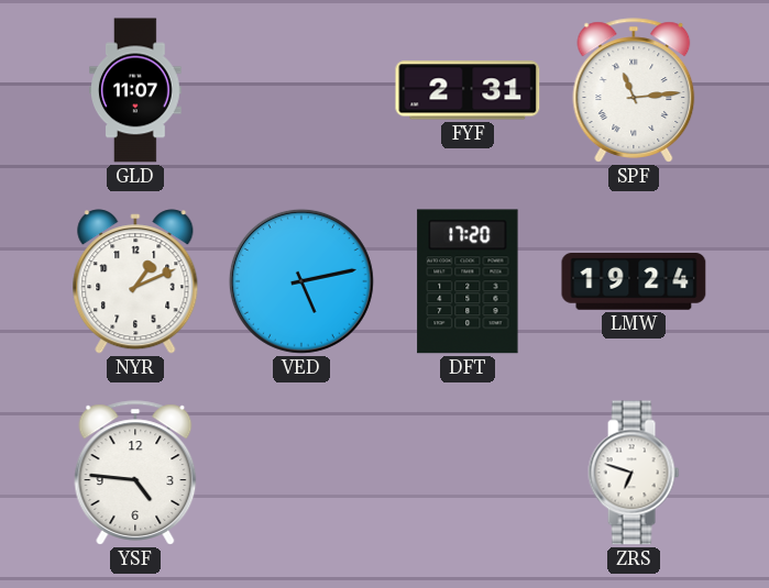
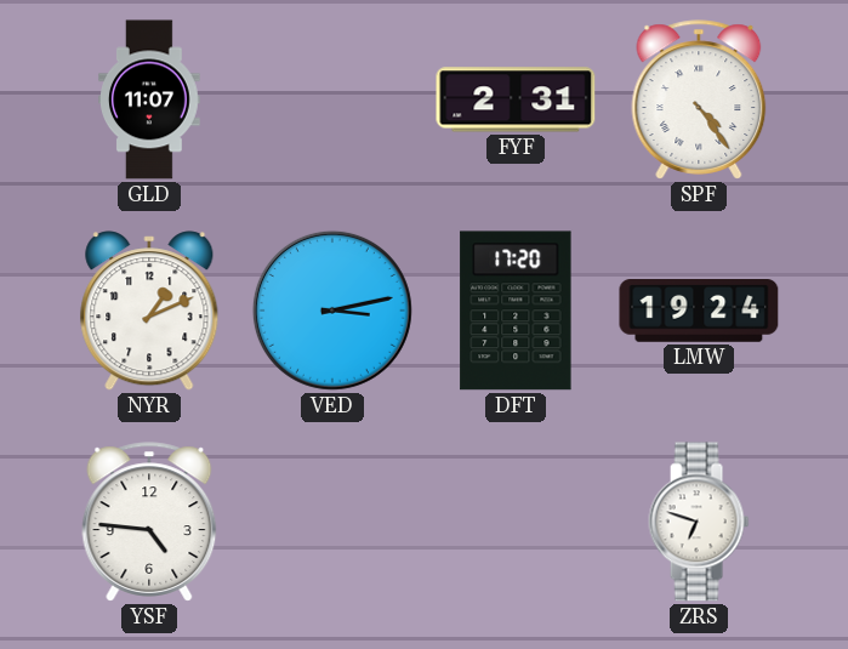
SPF: 11:14 -> 4:24
VED: 5:13 -> 3:13
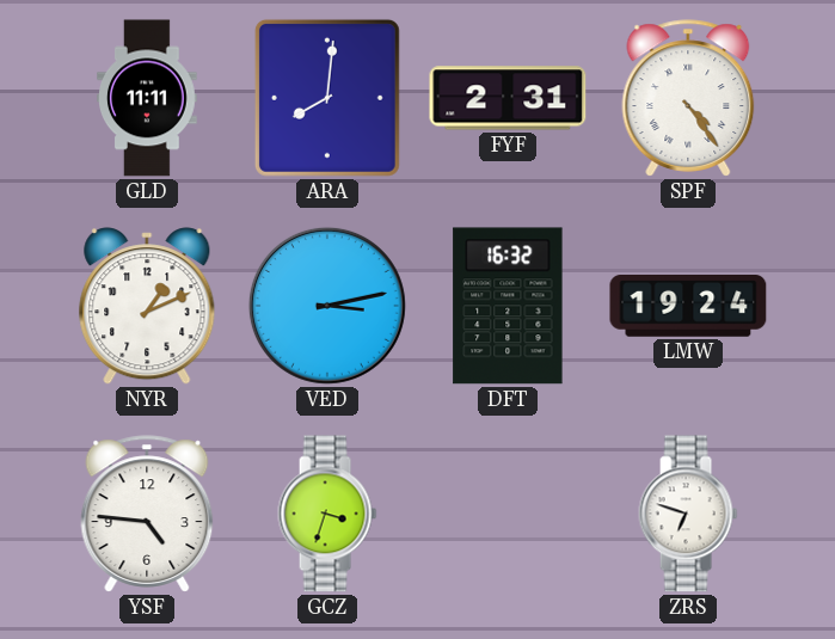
GLD: 11:07 -> 11:11
ARA: none -> 8:01
DFT: 17:20 -> 16:32
GCZ: none -> 3:33
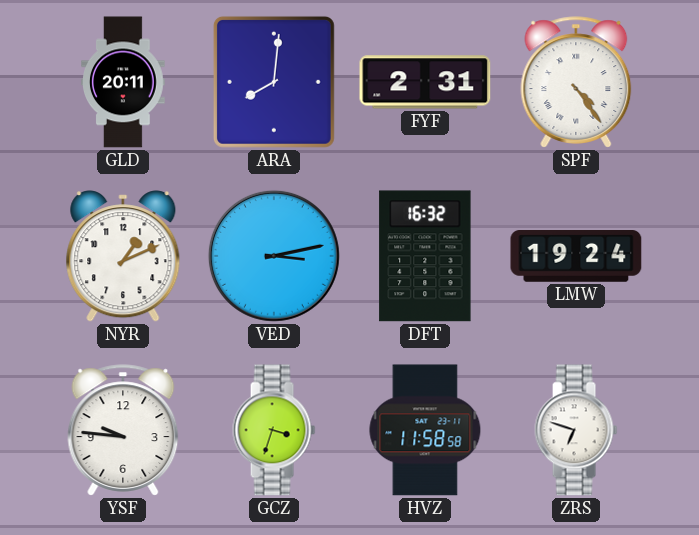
GLD: 11:11 -> 20:11
YSF: 4:46 -> 9:46
HVZ: none -> 11:58
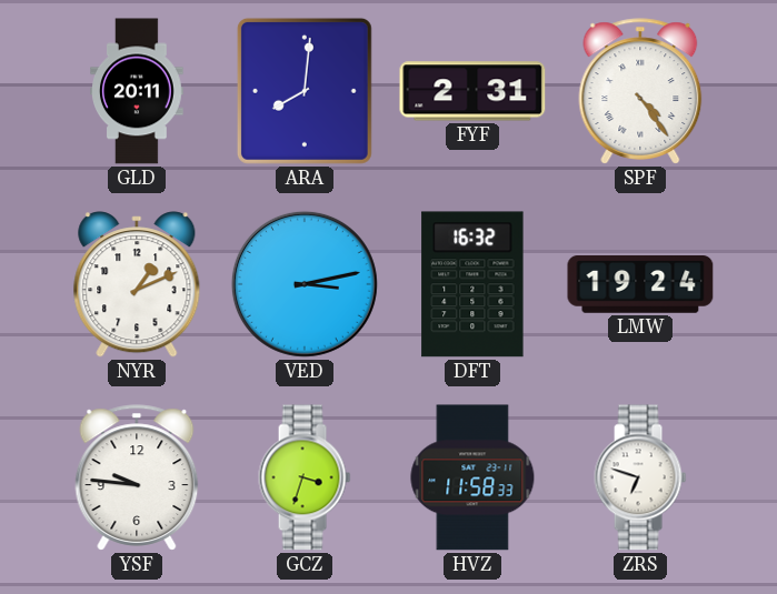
HVZ: 11:58:58 -> 11:58:33
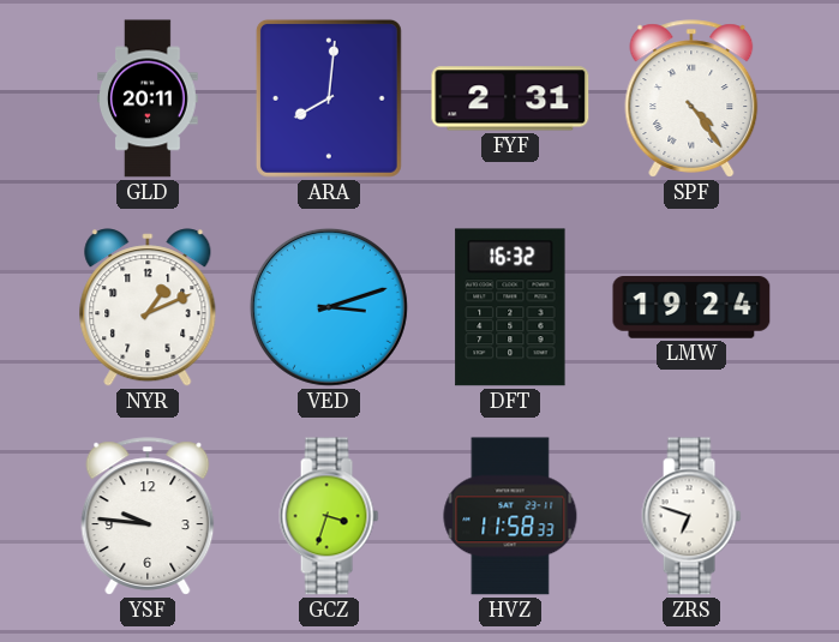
VED: 3:13 -> 3:12
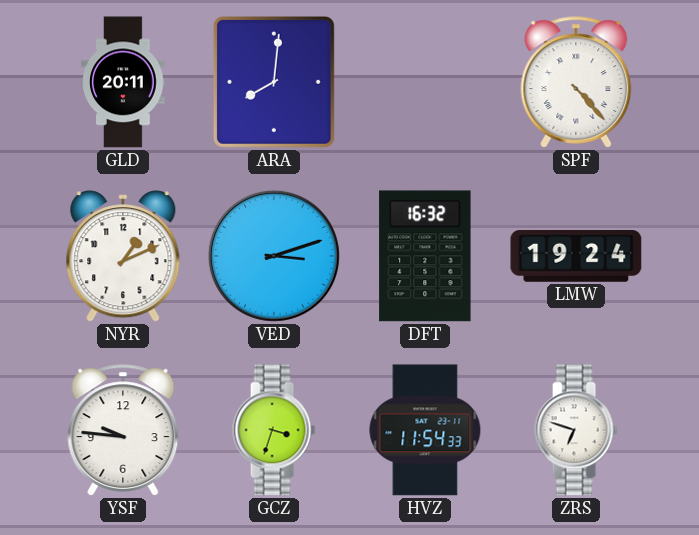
FYF: 2:31 -> none
SPF: 4:24 -> 4:23
HVZ: 11:58 -> 11:54
